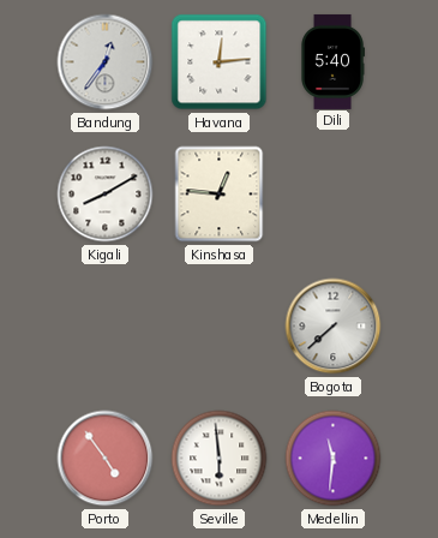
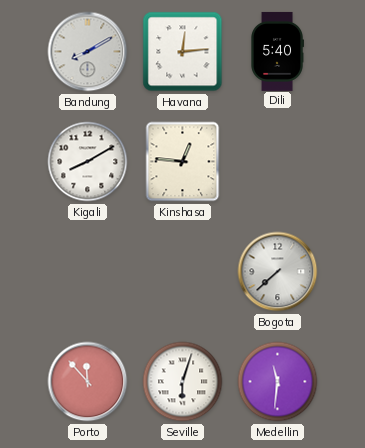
Bandung: 12:36 -> 8:10
Porto: 4:54 -> 11:53
Seville: 5:59 -> 6:03
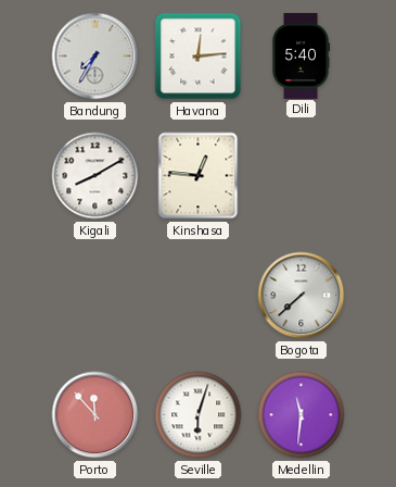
Bandung: 8:10 -> 7:35
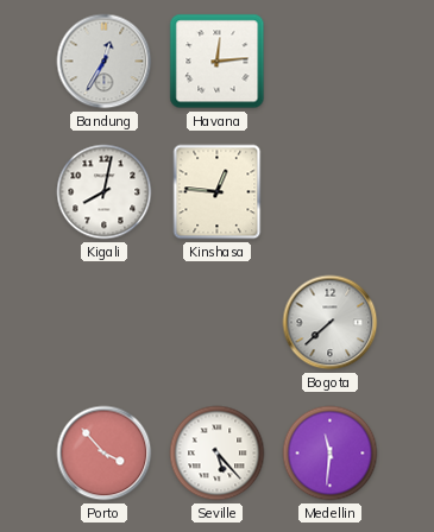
Bandung: 7:35 -> 12:35
Dili: 5:40 -> none
Kigali: 8:10 -> 8:02
Porto: 11:53 -> 3:53
Seville: 6:03 -> 5:23
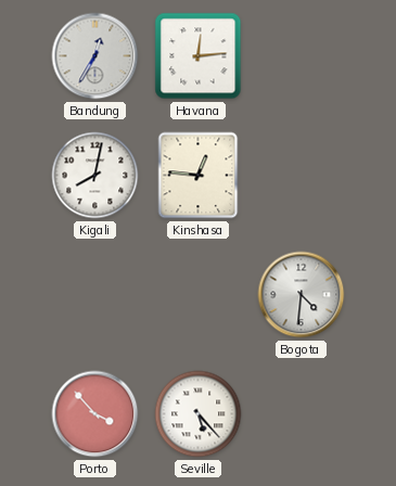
Bogota: 7:38 -> 4:31
Medellin: 11:31 -> none
